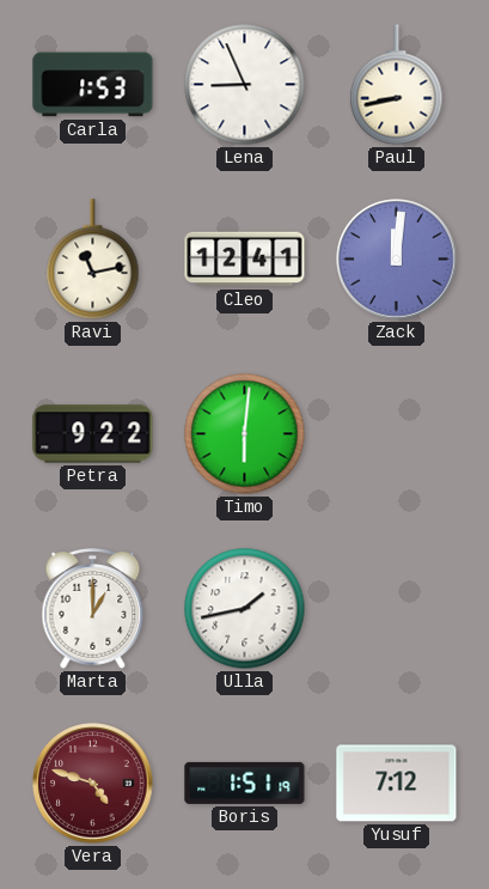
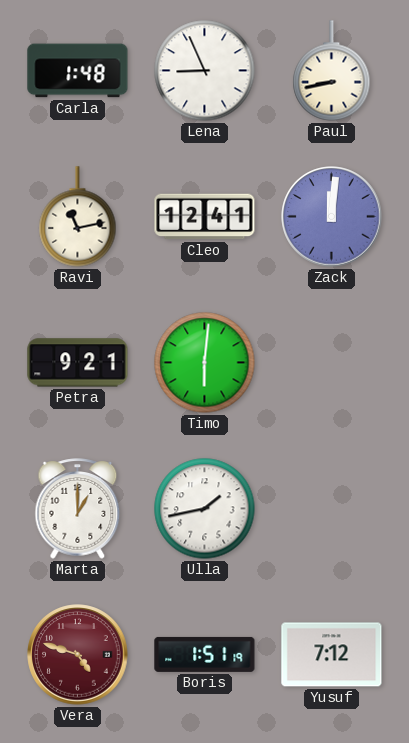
Carla: 1:53 -> 1:48
Petra: 9:22 -> 9:21
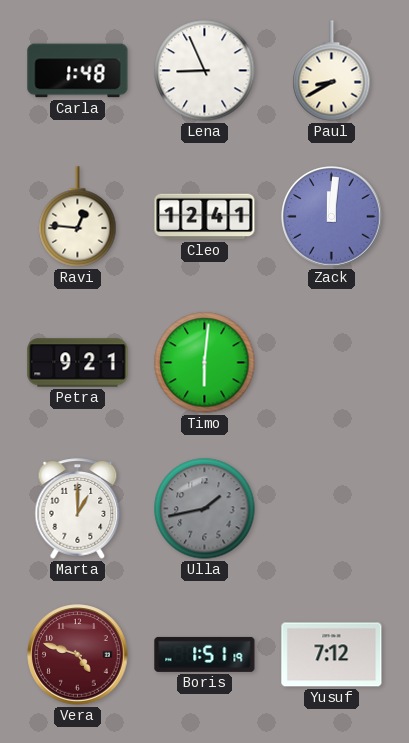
Paul: 8:43 -> 8:40
Ravi: 11:13 -> 12:46
Ulla dial: white -> grey
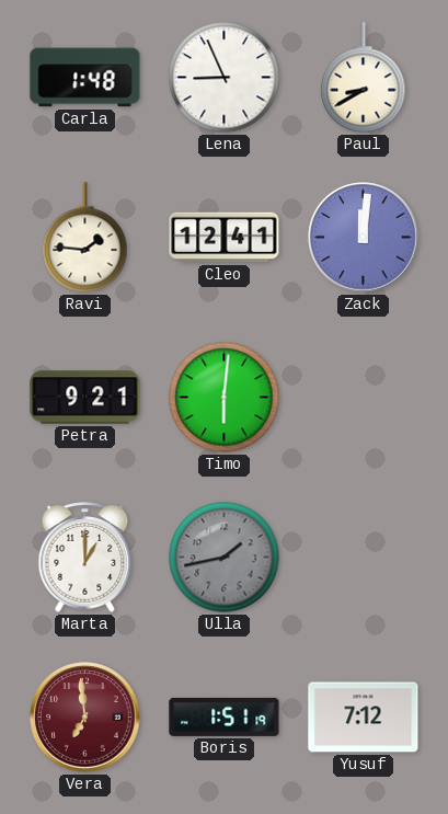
Ravi: 12:46 -> 1:46
Vera: 4:48 -> 6:59
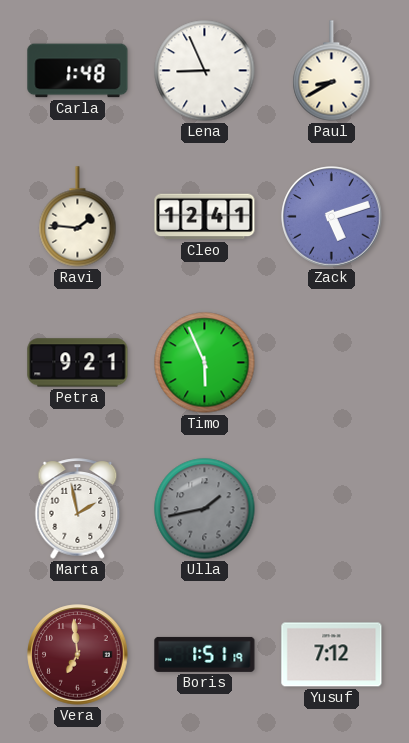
Zack: 12:01 -> 5:12
Timo: 6:01 -> 5:56
Marta: 1:00 -> 1:58
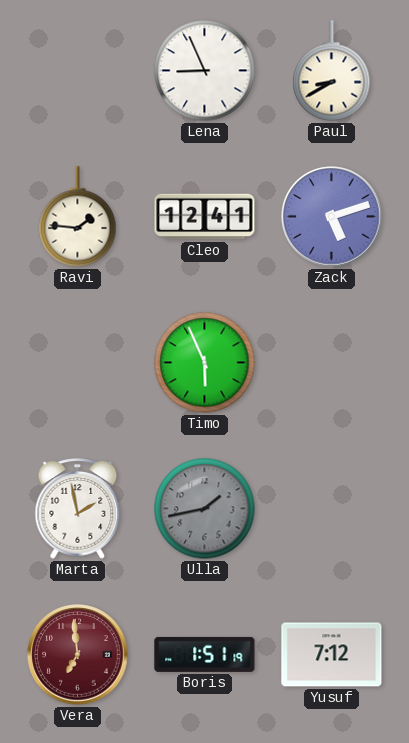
Carla: 1:48 -> none
Petra: 9:21 -> none
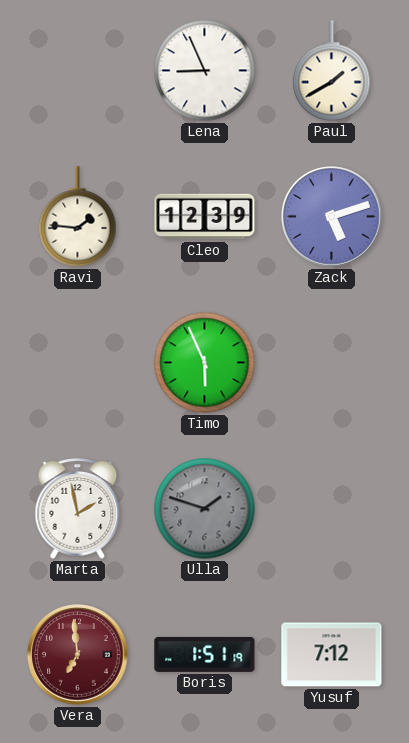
Paul: 8:40 -> 1:40
Cleo: 12:41 -> 12:39
Ulla: 1:43 -> 1:48
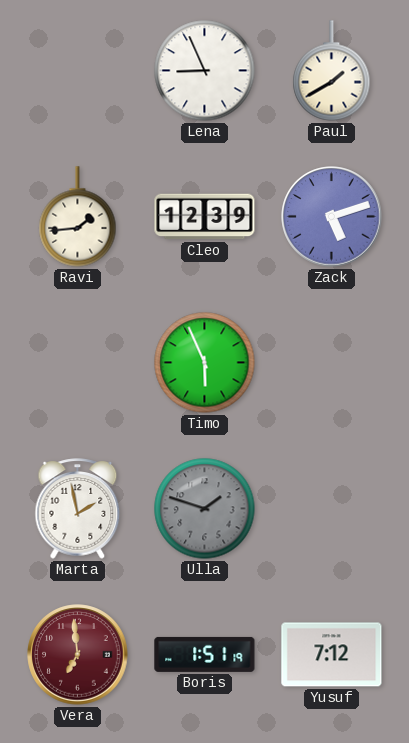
Ravi: 1:46 -> 1:44
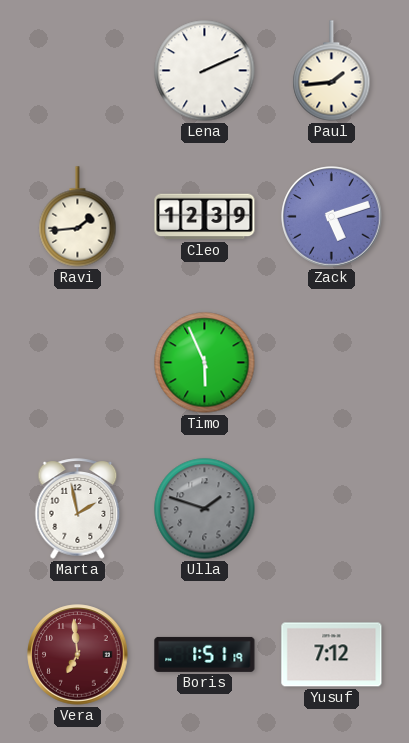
Lena: 8:56 -> 2:11
Paul: 1:40 -> 1:44
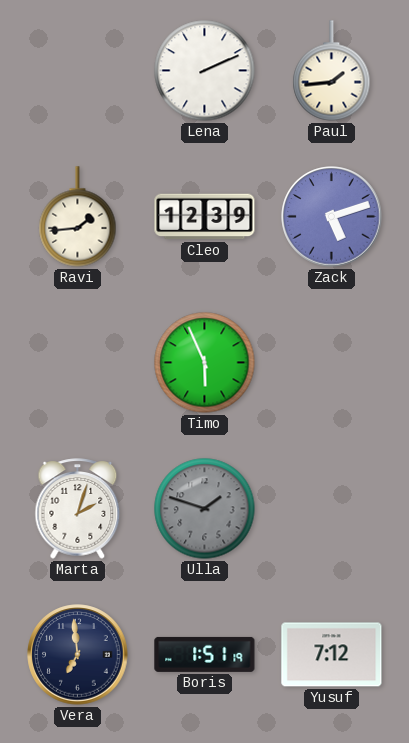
Marta: 1:58 -> 2:03
Vera dial: burgundy -> navy
